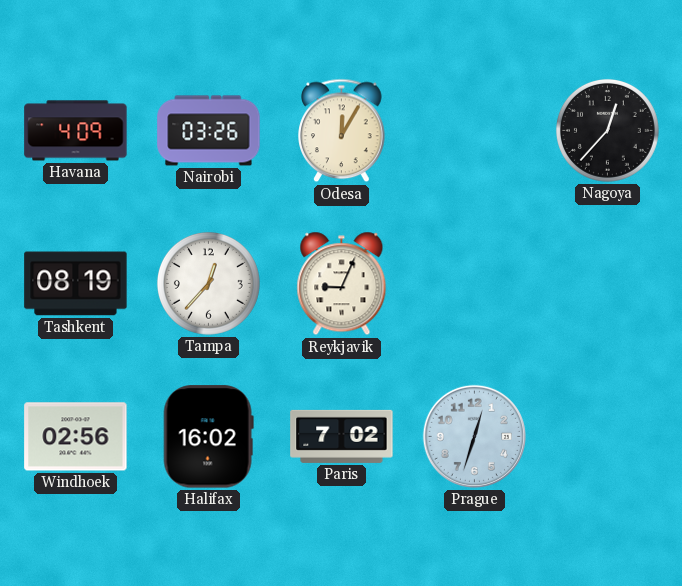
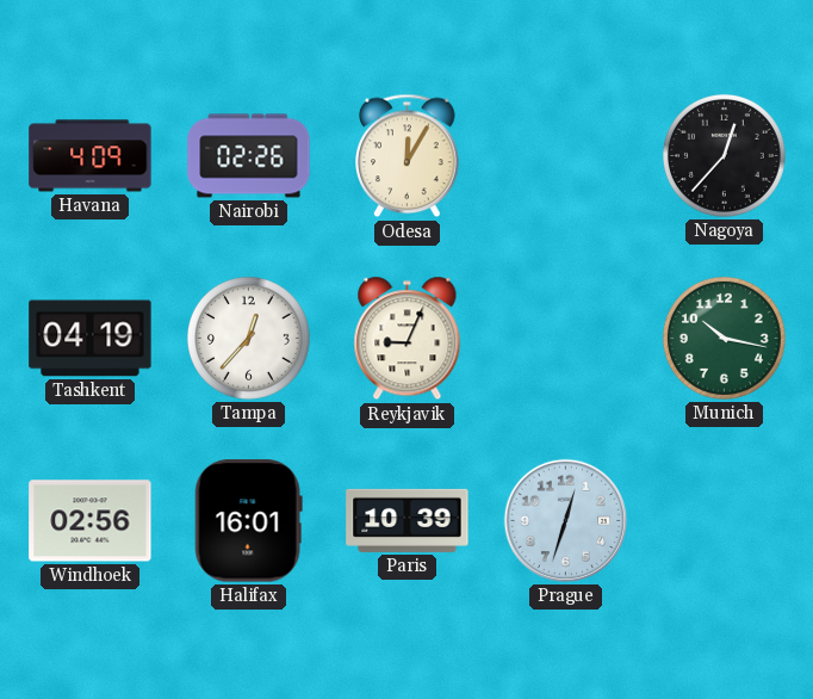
Nairobi: 03:26 -> 02:26
Tashkent: 08:19 -> 04:19
Munich: none -> 10:17
Halifax: 16:02 -> 16:01
Paris: 7:02 -> 10:39
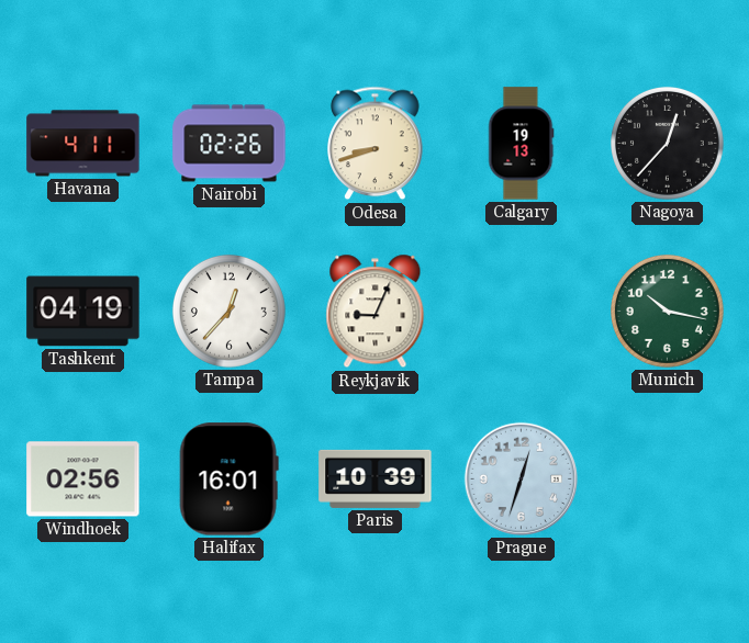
Havana: 4:09 -> 4:11
Odesa: 12:05 -> 8:42
Calgary: none -> 19:13
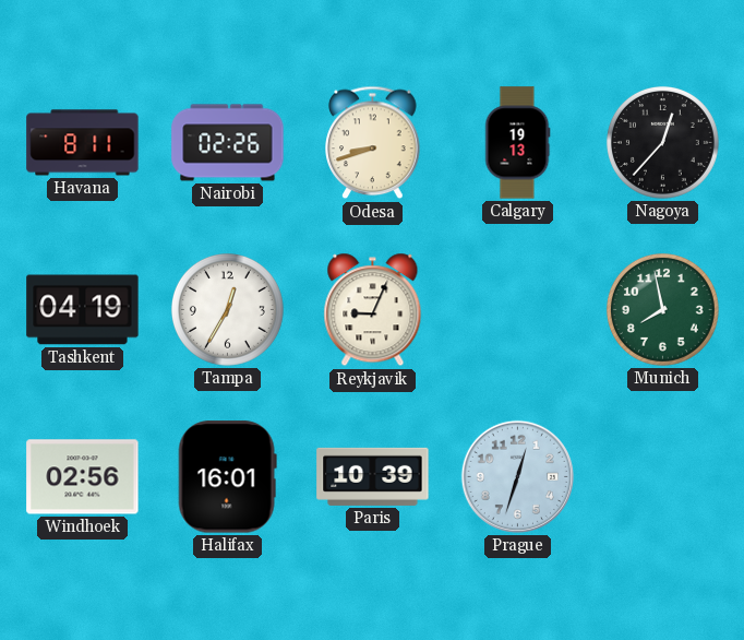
Havana: 4:11 -> 8:11
Tampa: 12:37 -> 12:35
Munich: 10:17 -> 7:58
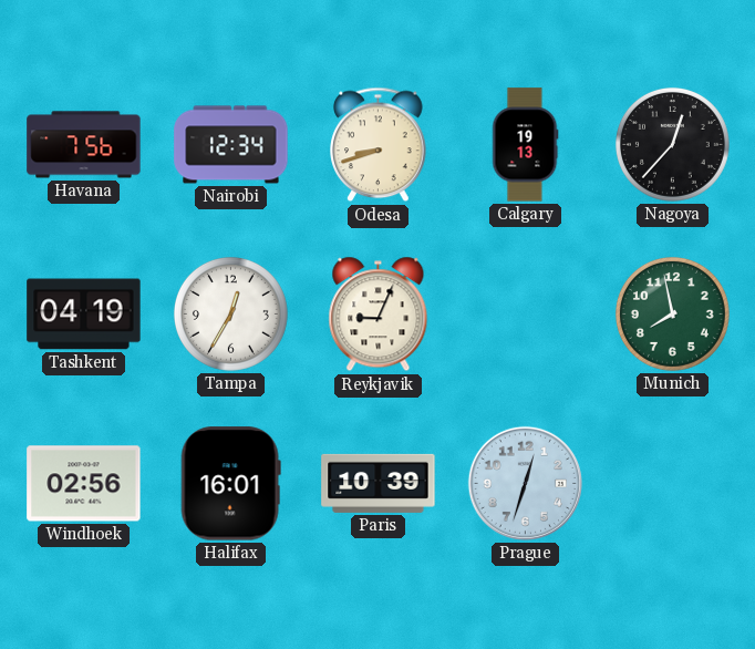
Havana: 8:11 -> 7:56
Nairobi: 02:26 -> 12:34
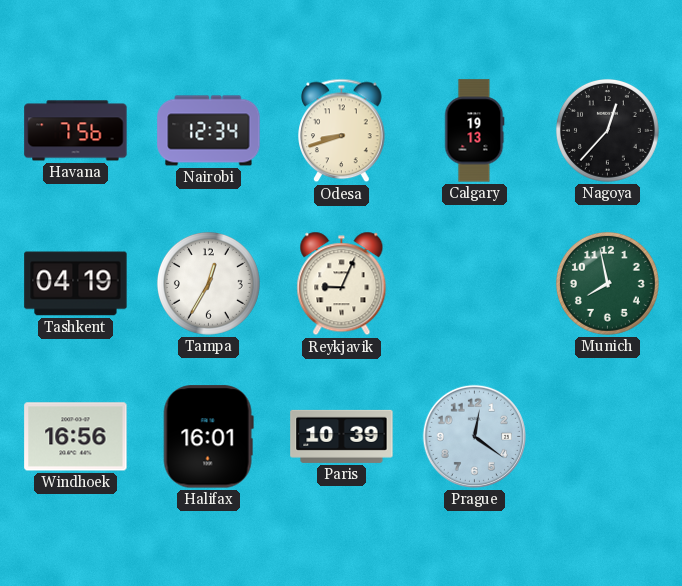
Windhoek: 02:56 -> 16:56
Prague: 12:33 -> 12:21
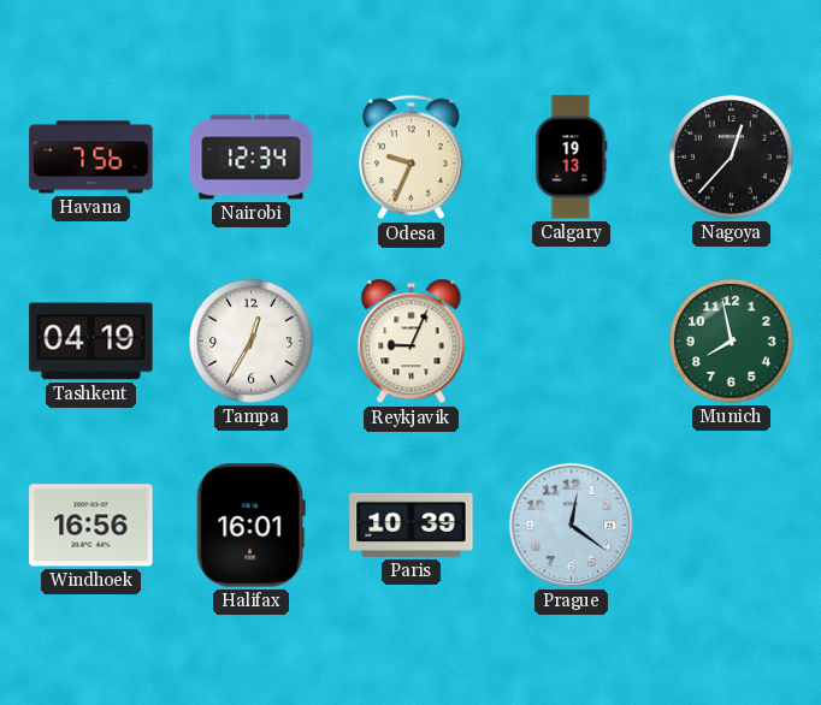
Odesa: 8:42 -> 9:34
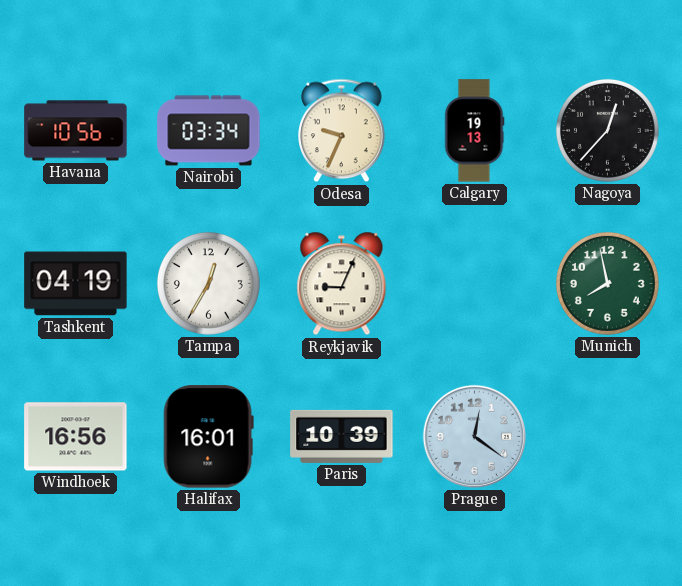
Havana: 7:56 -> 10:56
Nairobi: 12:34 -> 03:34
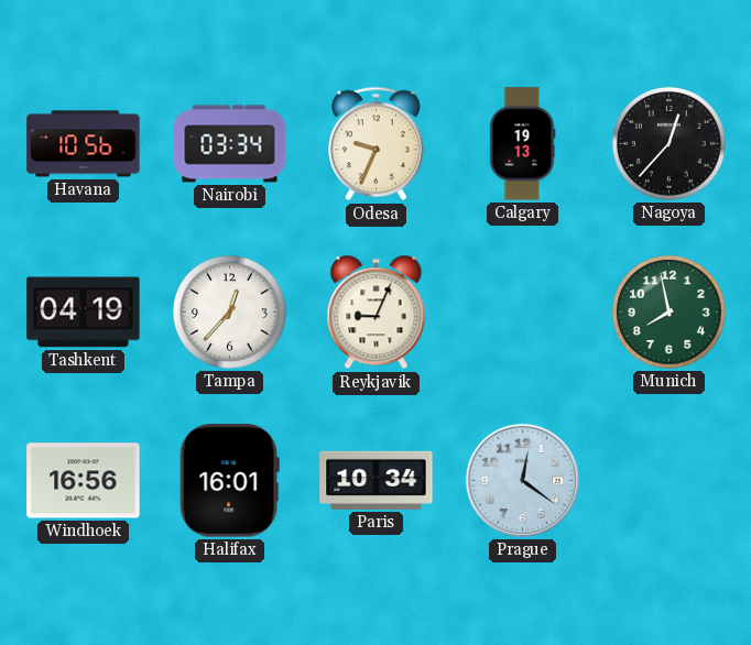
Tampa: 12:35 -> 12:37
Paris: 10:39 -> 10:34
